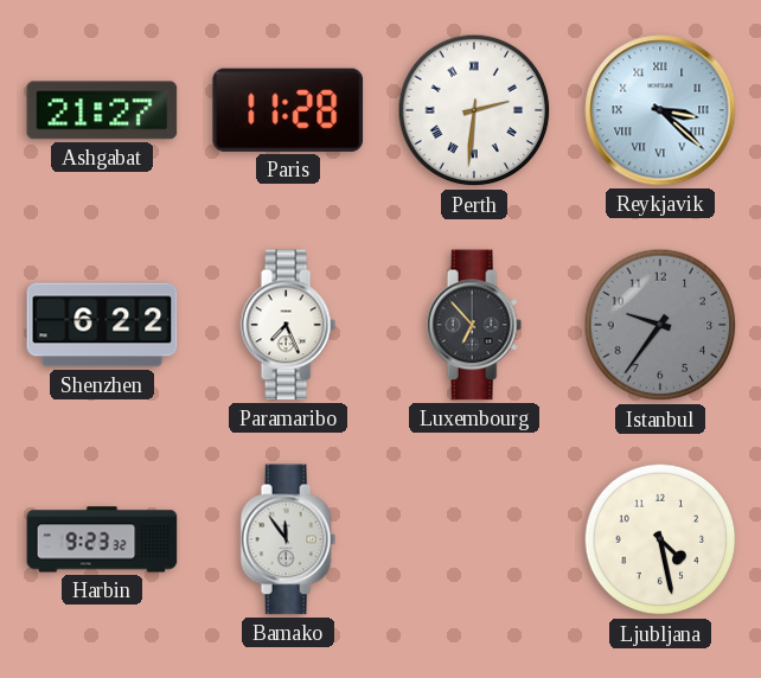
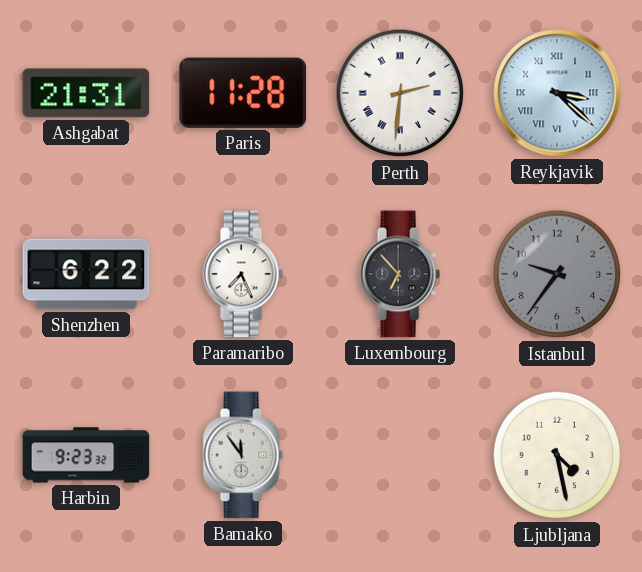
Ashgabat: 21:27 -> 21:31
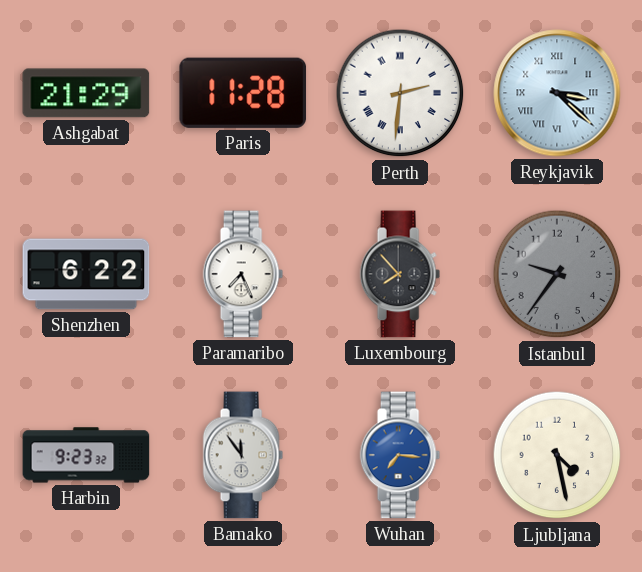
Ashgabat: 21:31 -> 21:29
Luxembourg: 6:53 -> 7:53
Wuhan: none -> 7:16
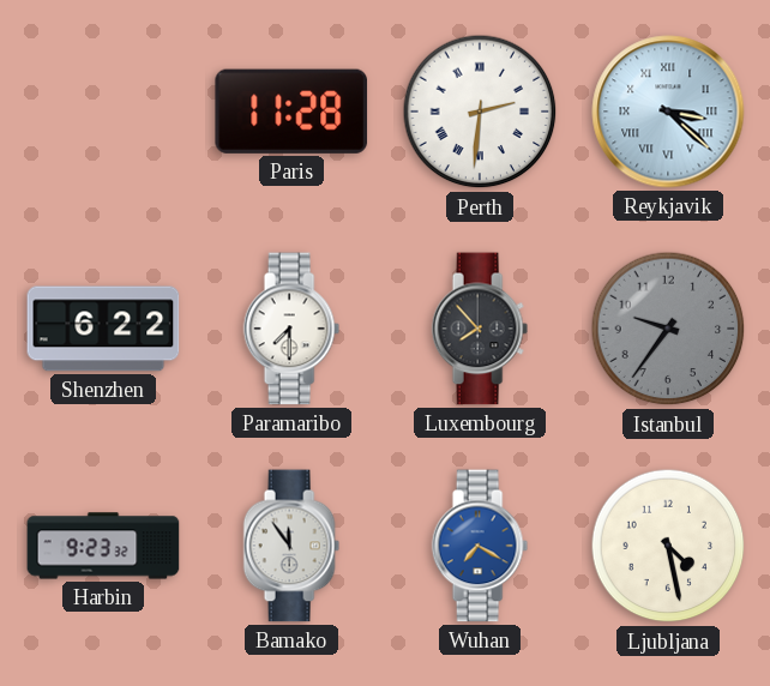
Ashgabat: 21:29 -> none
Paramaribo: 7:26 -> 7:30
Wuhan: 7:16 -> 7:20
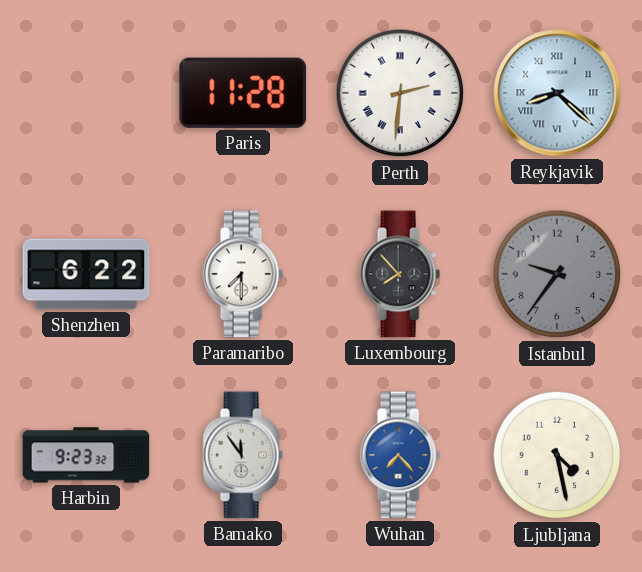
Reykjavik: 3:22 -> 8:22
Wuhan: 7:20 -> 7:23
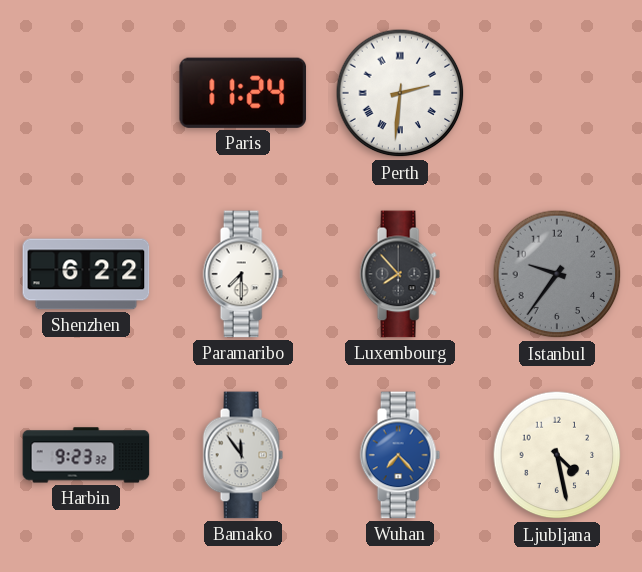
Paris: 11:28 -> 11:24
Reykjavik: 8:22 -> none
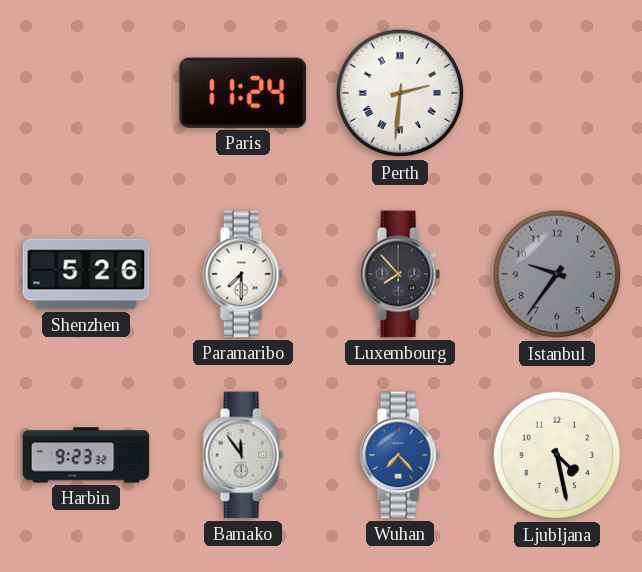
Shenzhen: 6:22 -> 5:26
